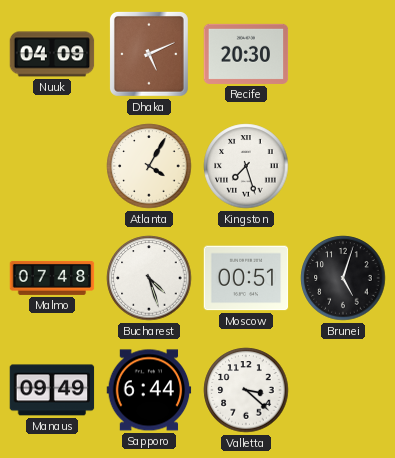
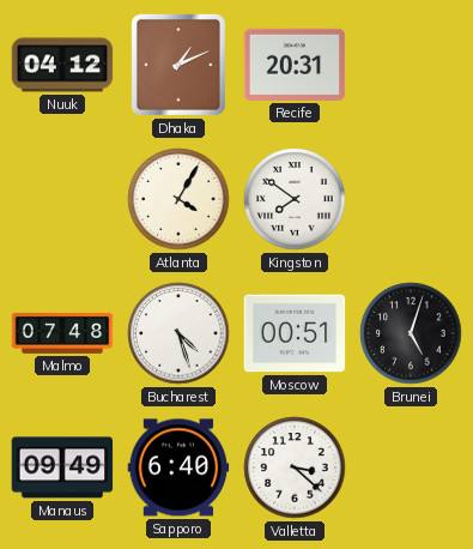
Nuuk: 04:09 -> 04:12
Dhaka: 5:11 -> 1:11
Recife: 20:30 -> 20:31
Kingston: 7:27 -> 7:51
Sapporo: 6:44 -> 6:40
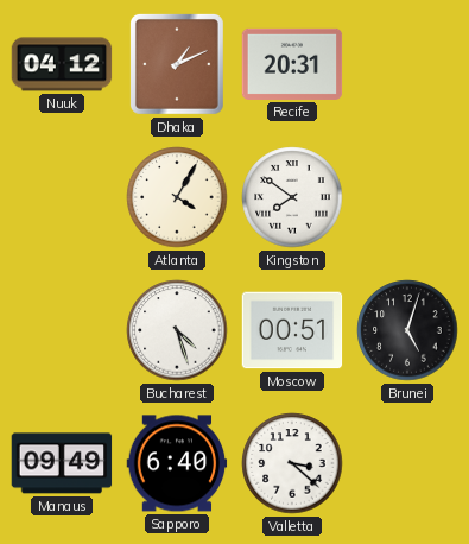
Malmo: 07:48 -> none
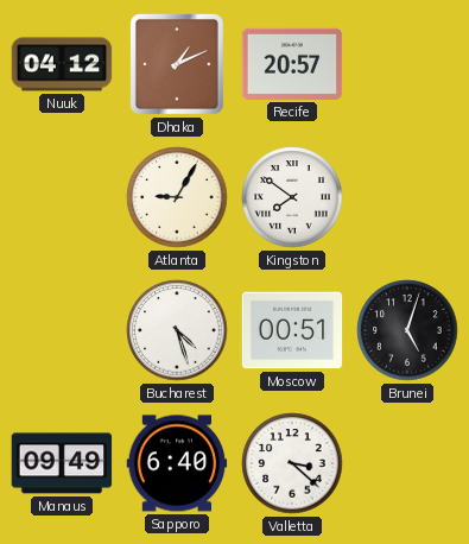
Recife: 20:31 -> 20:57
Atlanta: 4:05 -> 9:05
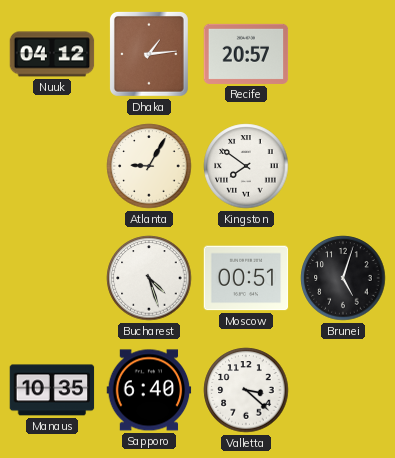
Dhaka: 1:11 -> 1:14
Manaus: 09:49 -> 10:35
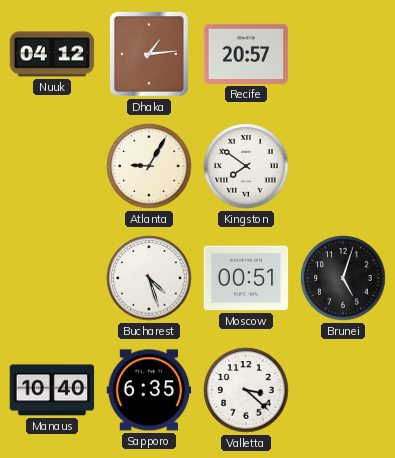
Manaus: 10:35 -> 10:40
Sapporo: 6:40 -> 6:35
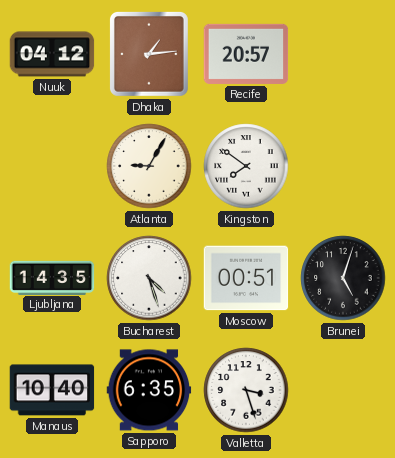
Ljubljana: none -> 14:35
Valletta: 3:22 -> 3:27
